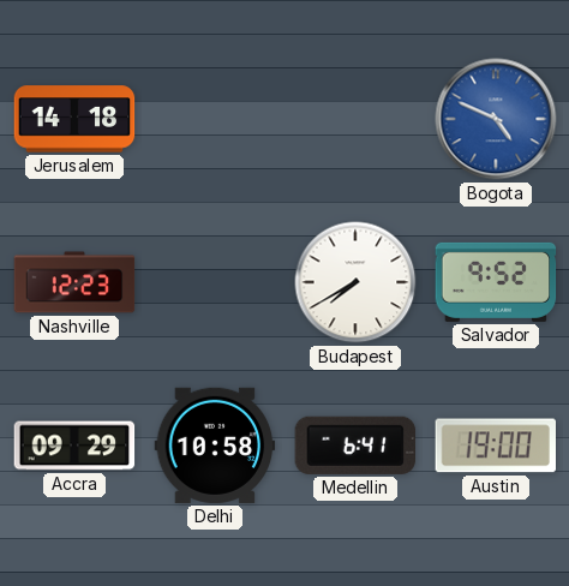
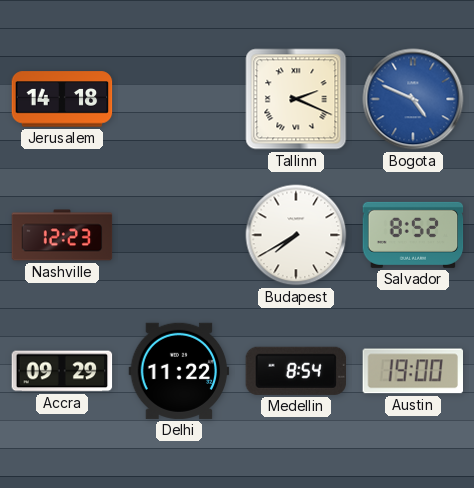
Tallinn: none -> 2:19
Salvador: 9:52 -> 8:52
Delhi: 10:58 -> 11:22
Medellin: 6:41 -> 8:54
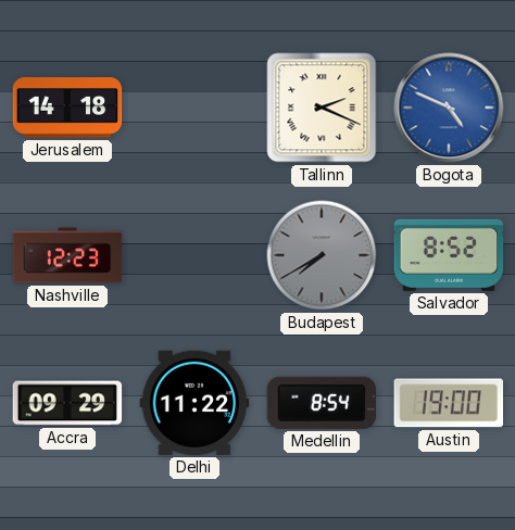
Budapest dial: white -> grey
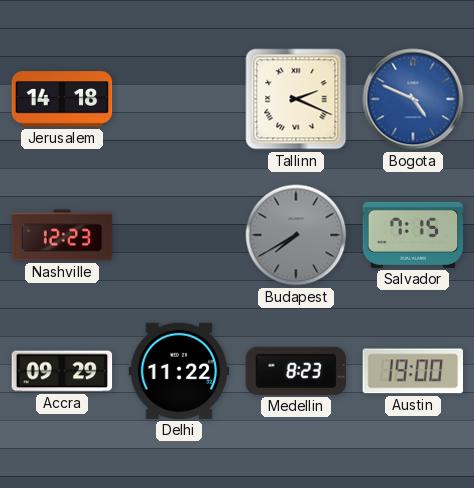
Salvador: 8:52 -> 7:15
Medellin: 8:54 -> 8:23
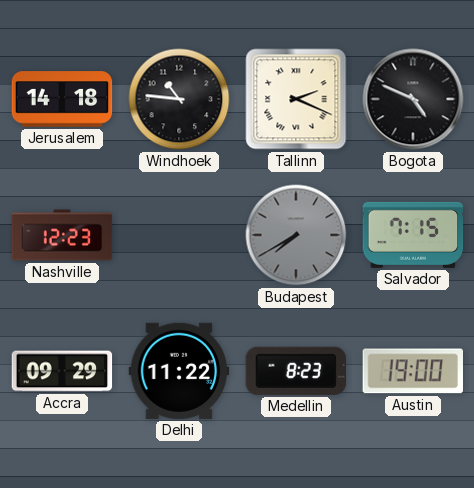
Windhoek: none -> 10:46
Bogota dial: blue -> black
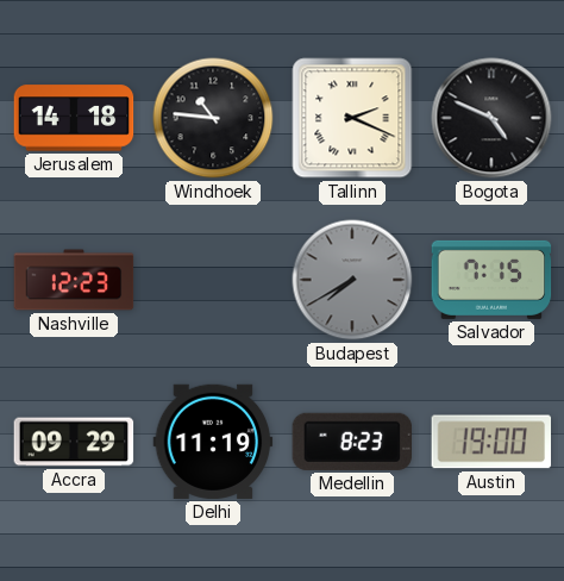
Delhi: 11:22 -> 11:19
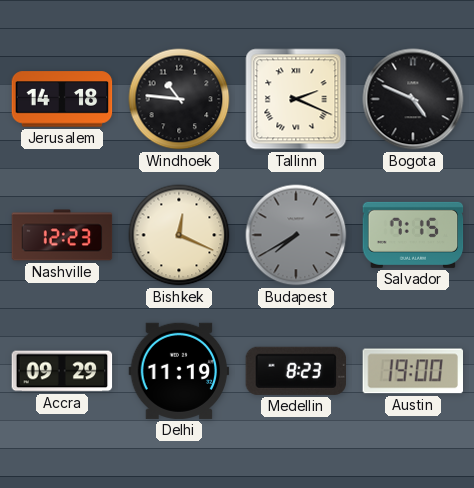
Bishkek: none -> 12:19
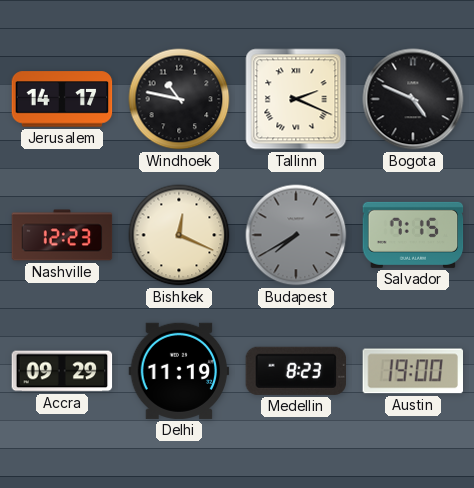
Jerusalem: 14:18 -> 14:17
Windhoek: 10:46 -> 10:47
